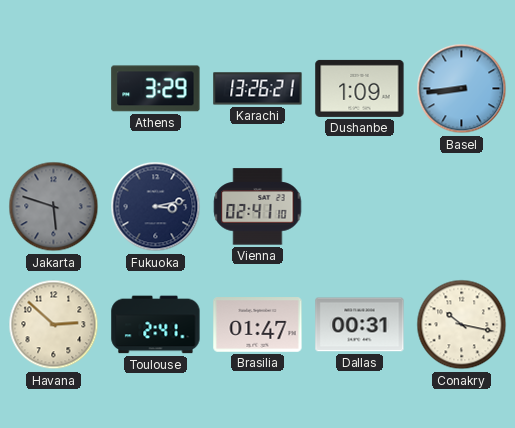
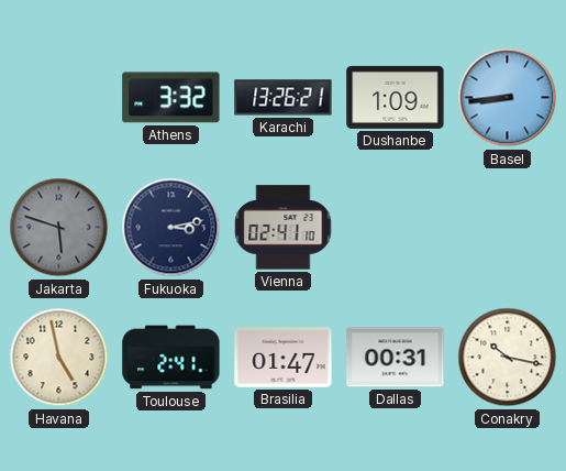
Athens: 3:29 -> 3:32
Havana: 2:52 -> 4:58
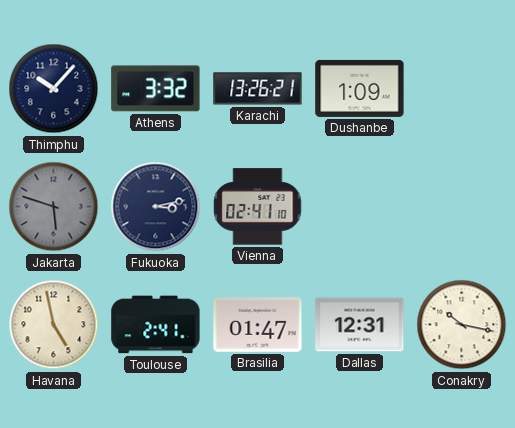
Thimphu: none -> 10:07
Basel: 8:44 -> none
Dallas: 00:31 -> 12:31
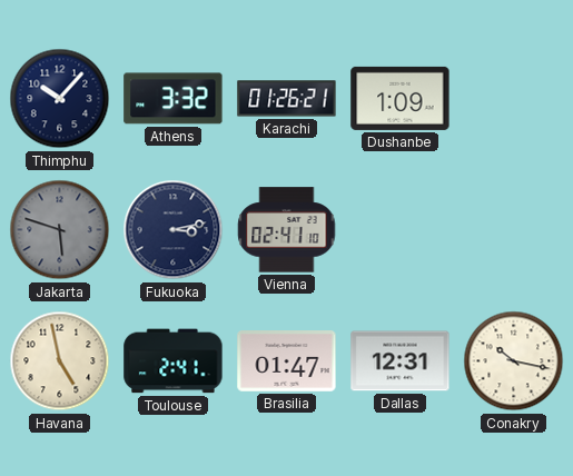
Karachi: 13:26 -> 01:26
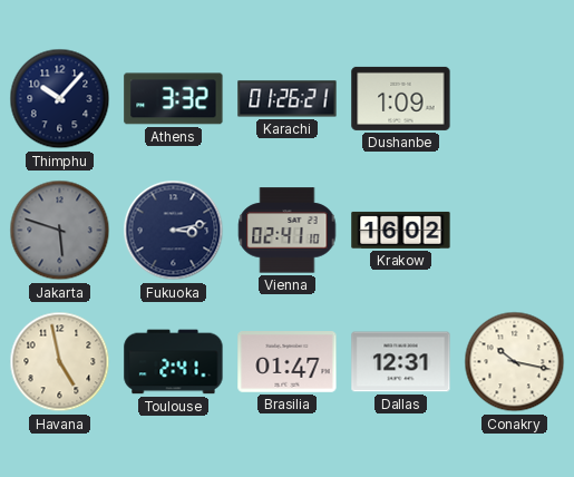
Krakow: none -> 16:02
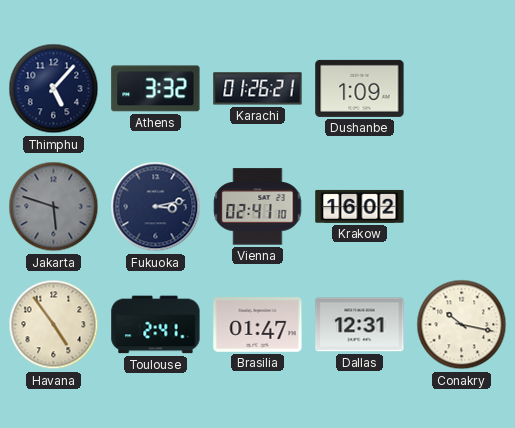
Thimphu: 10:07 -> 5:07
Havana: 4:58 -> 4:54
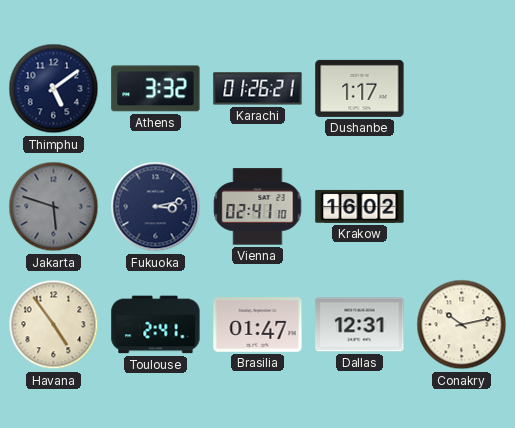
Thimphu: 5:07 -> 5:09
Dushanbe: 1:09 -> 1:17
Conakry: 10:17 -> 10:13
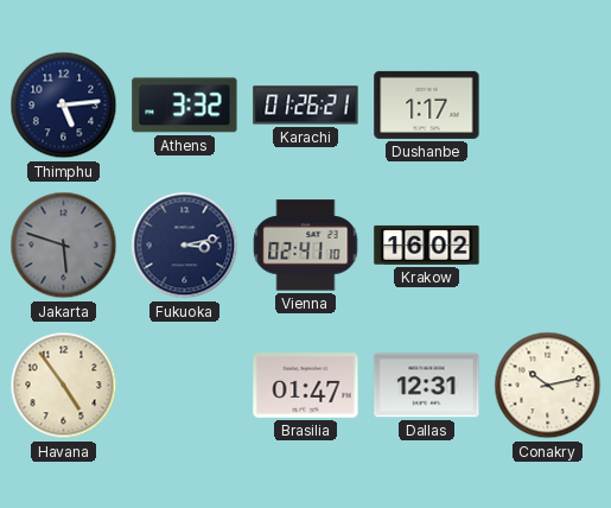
Thimphu: 5:09 -> 5:14
Toulouse: 2:41 -> none
